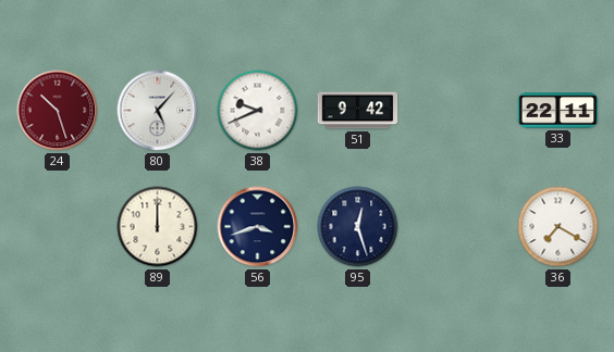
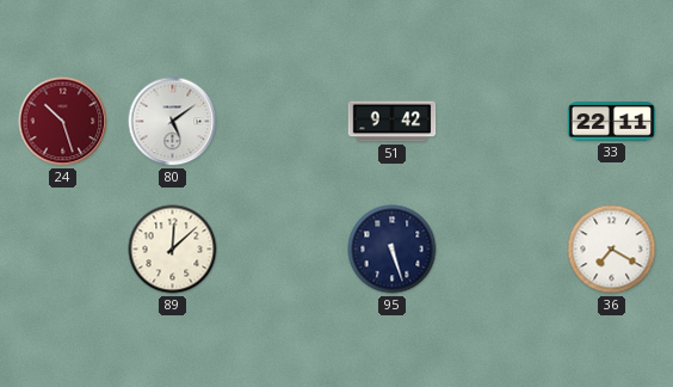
80: 5:07 -> 5:09
38: 9:41 -> none
89: 12:00 -> 12:08
56: 3:42 -> none
95: 12:27 -> 5:27
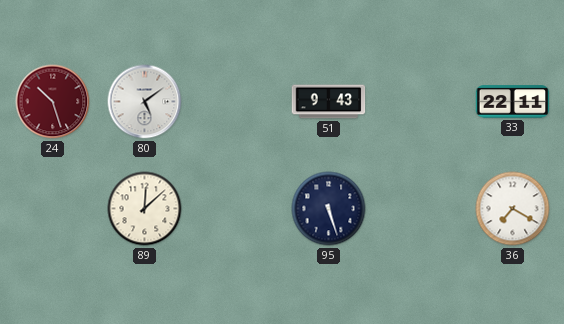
51: 9:42 -> 9:43
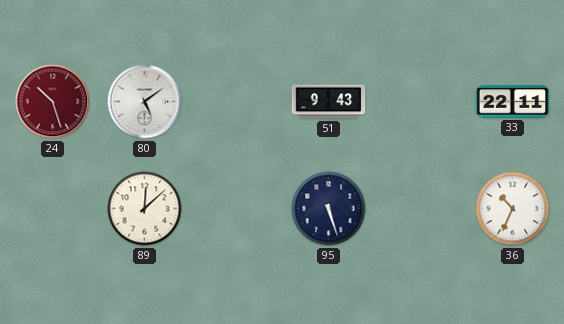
36: 7:20 -> 10:34
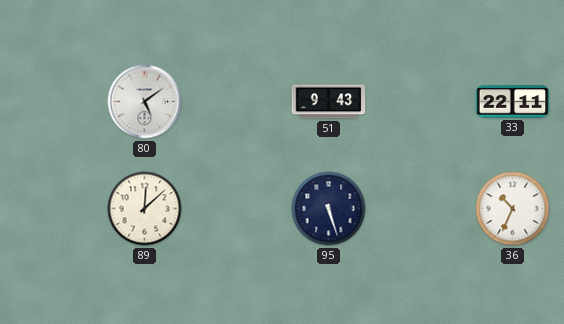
24: 10:27 -> none
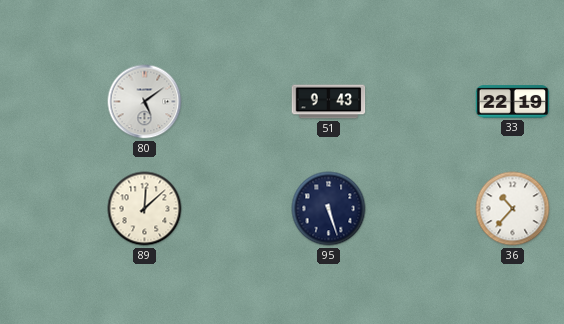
33: 22:11 -> 22:19
36: 10:34 -> 10:37
